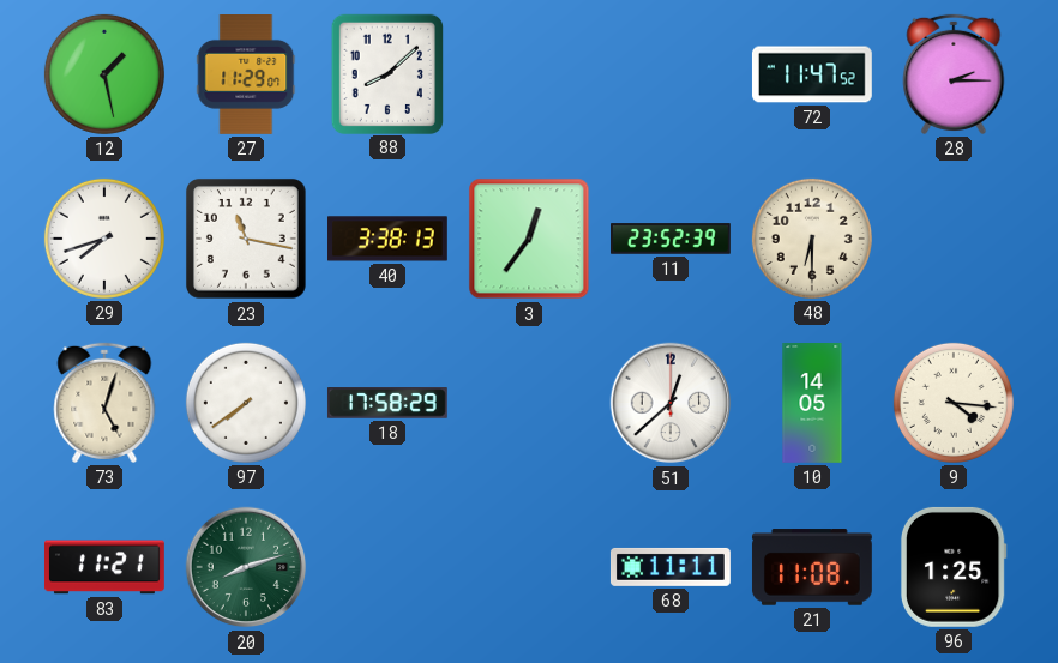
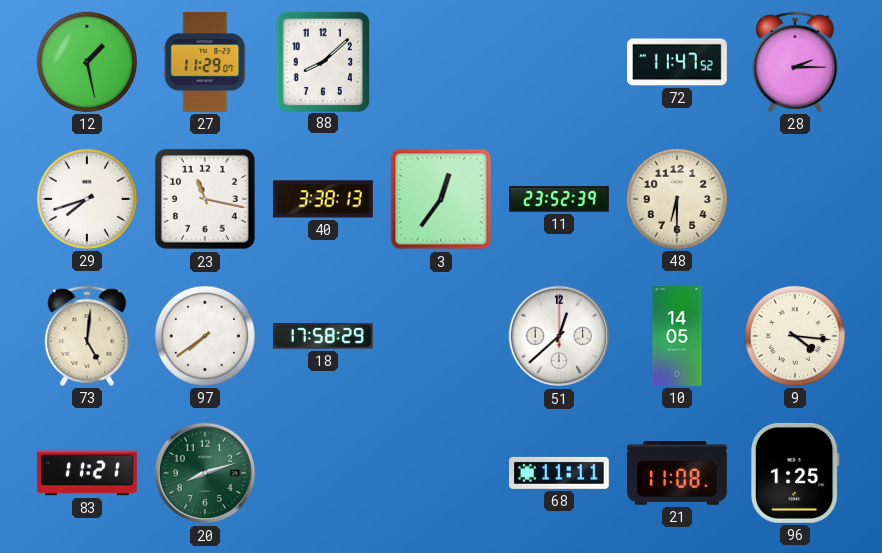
73: 5:03 -> 5:01
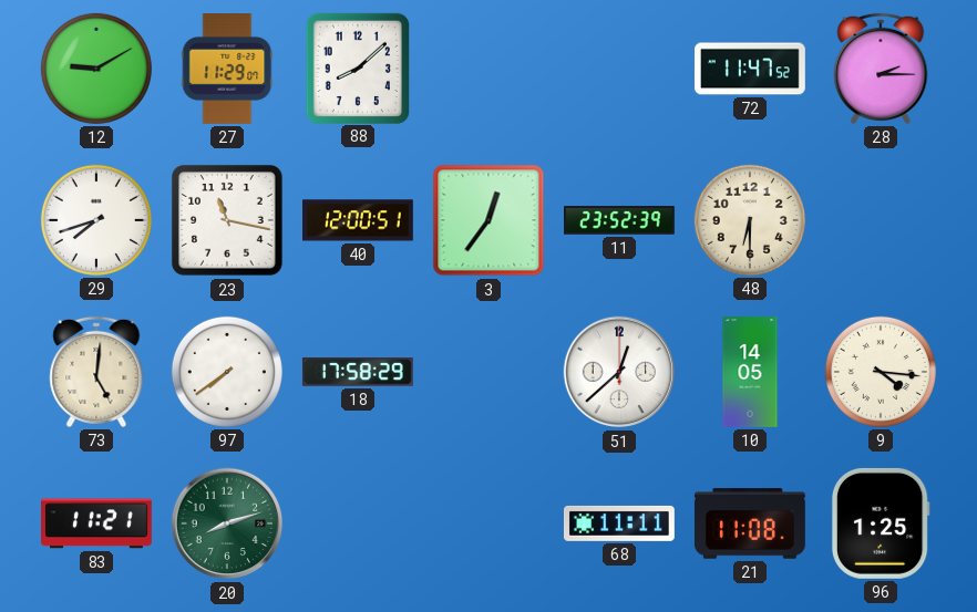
12: 1:28 -> 9:10
40: 3:38 -> 12:00
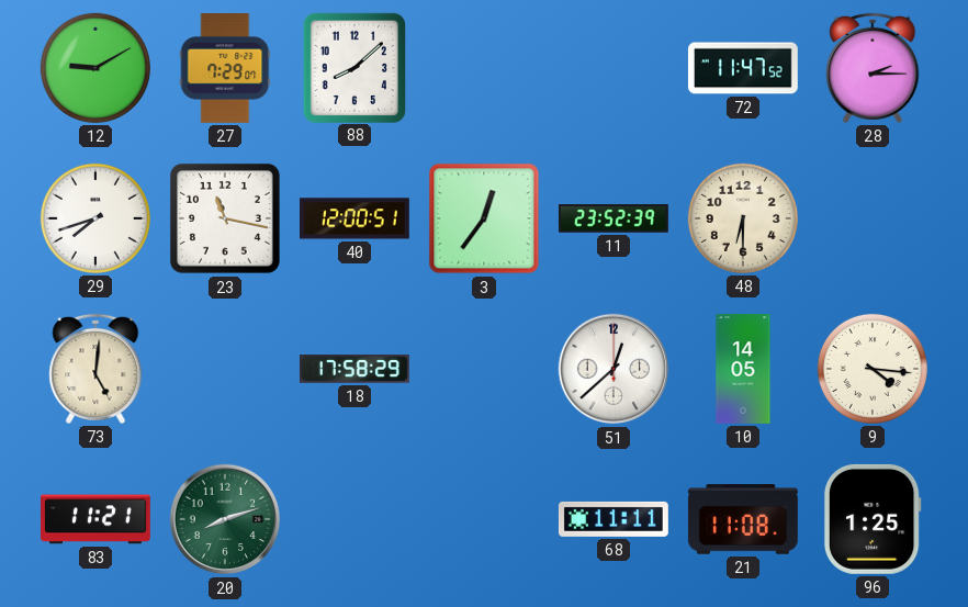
27: 11:29 -> 7:29
97: 7:39 -> none
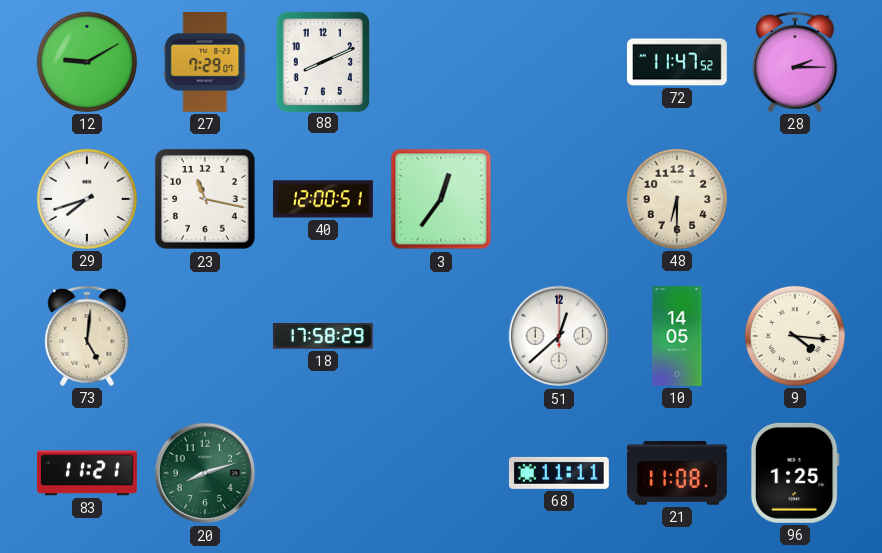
88: 8:08 -> 8:11
11: 23:52 -> none
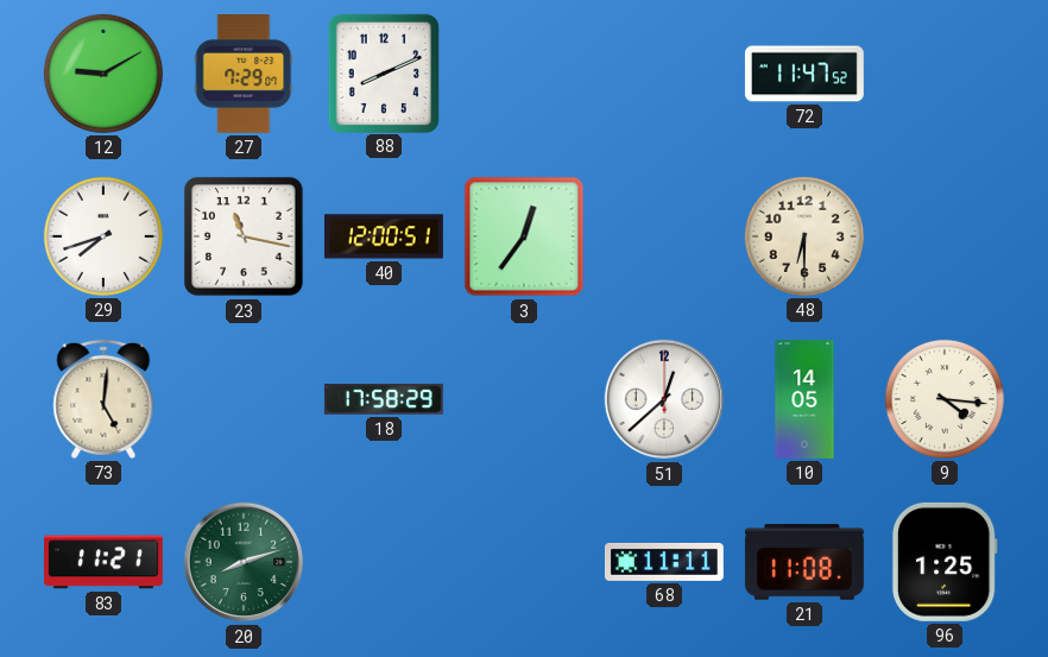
28: 2:15 -> none
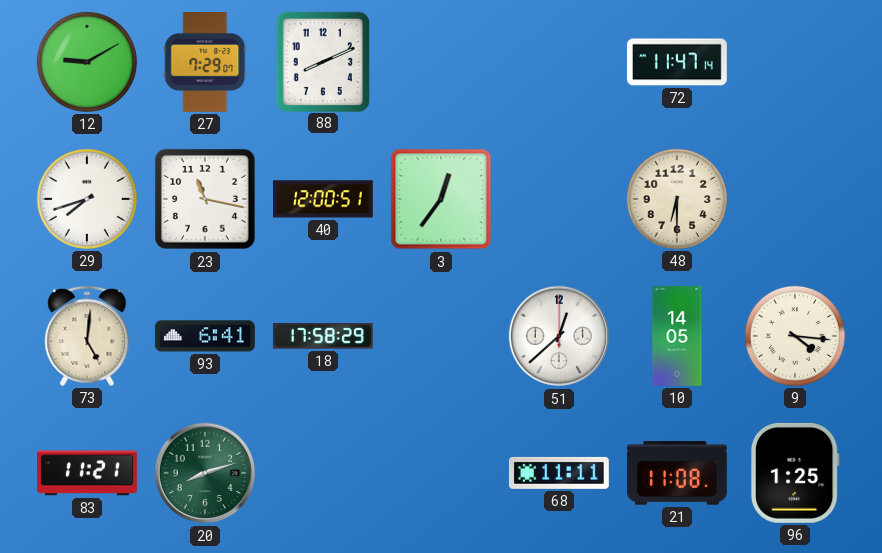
72: 11:47:52 -> 11:47:14
93: none -> 6:41
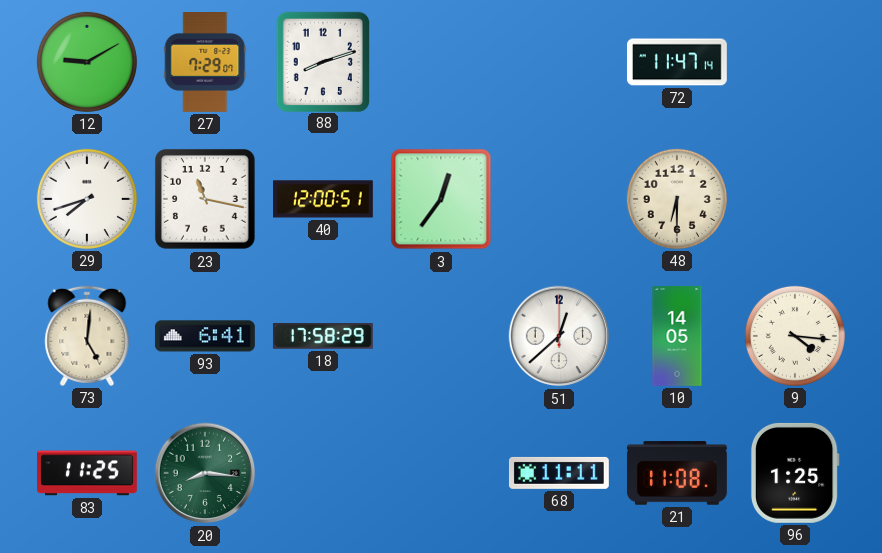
88: 8:11 -> 8:12
83: 11:21 -> 11:25
20: 8:12 -> 8:16
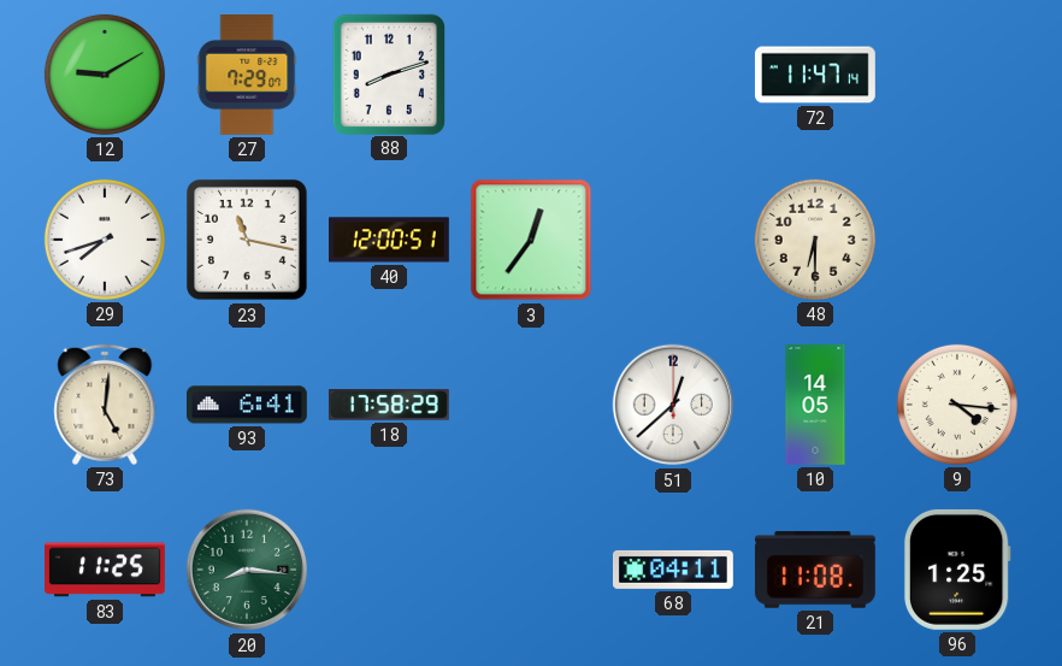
68: 11:11 -> 04:11
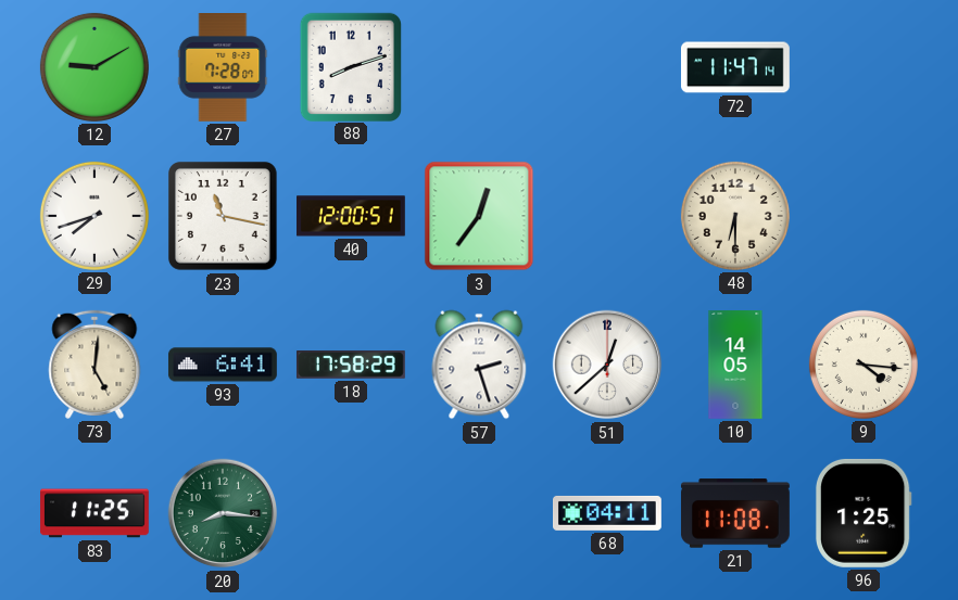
27: 7:29 -> 7:28
57: none -> 2:27
